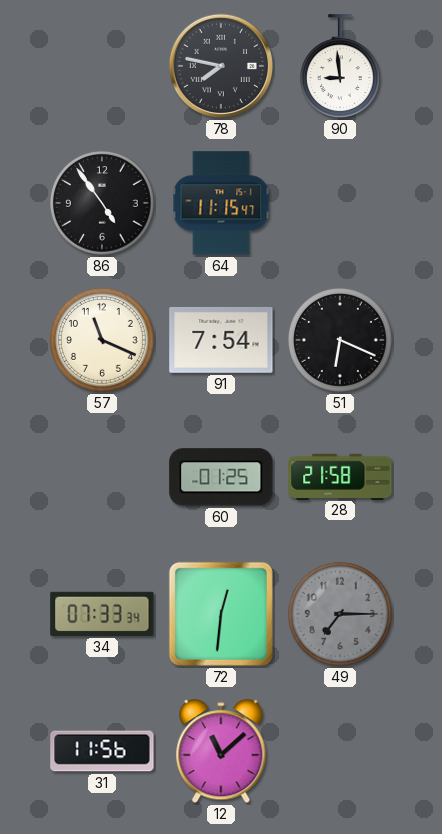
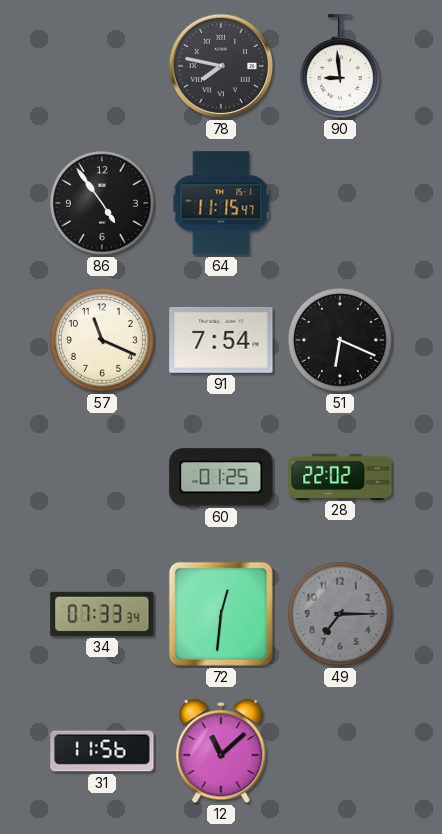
28: 21:58 -> 22:02
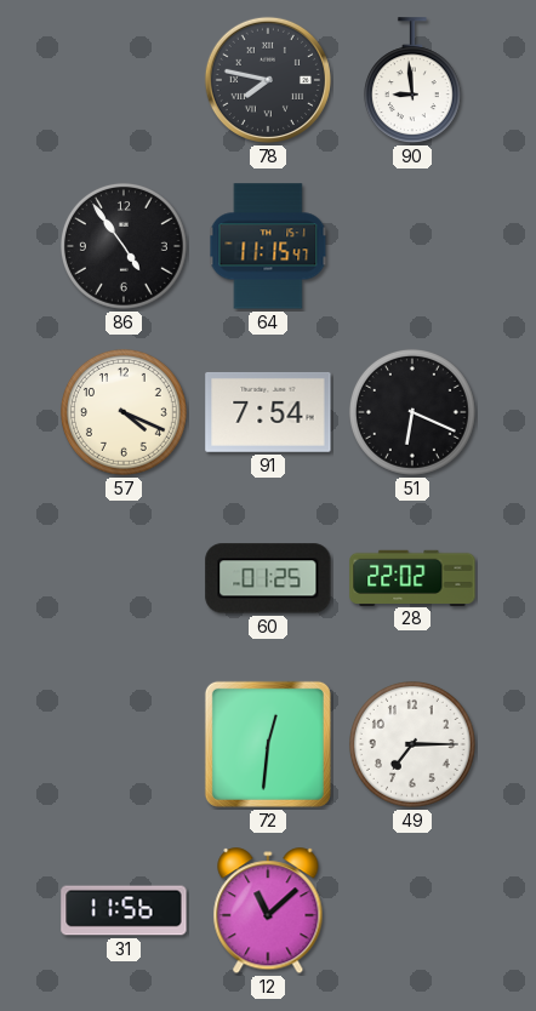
57: 11:19 -> 4:19
34: 07:33 -> none
49 dial: grey -> white
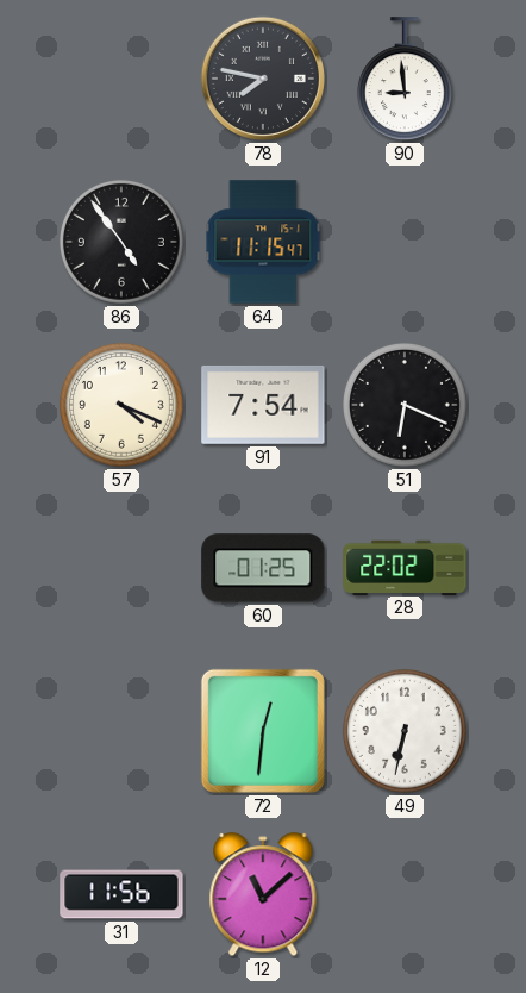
49: 7:15 -> 6:32
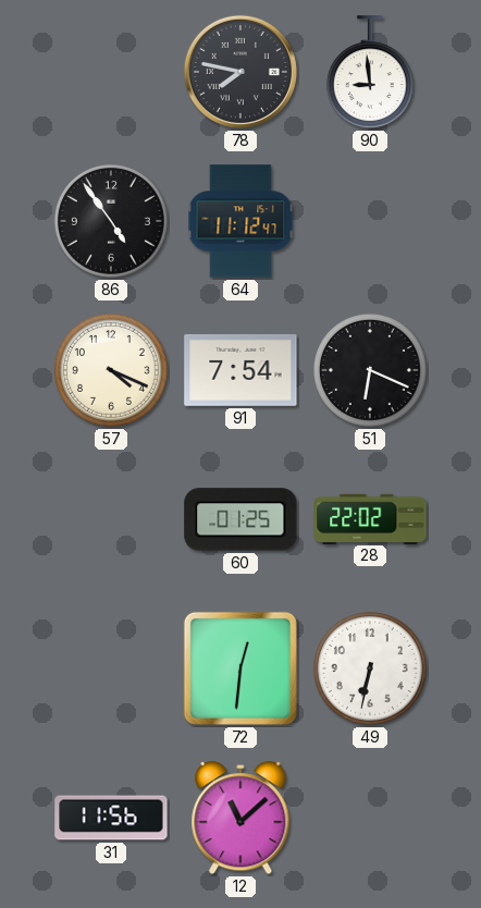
64: 11:15 -> 11:12
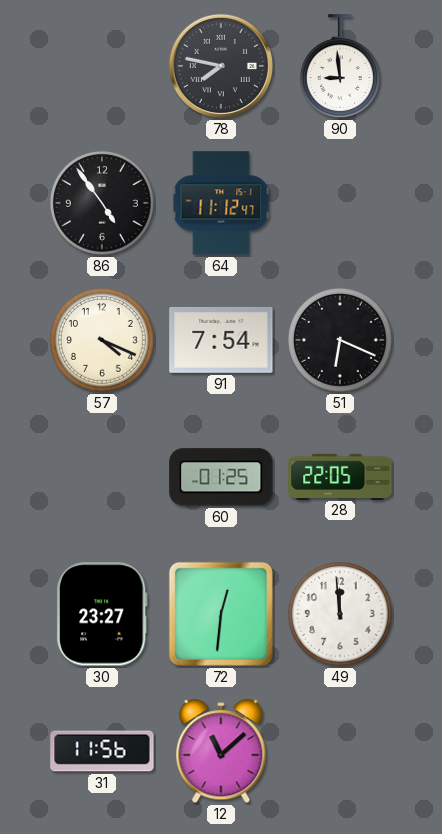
28: 22:02 -> 22:05
30: none -> 23:27
49: 6:32 -> 11:59
